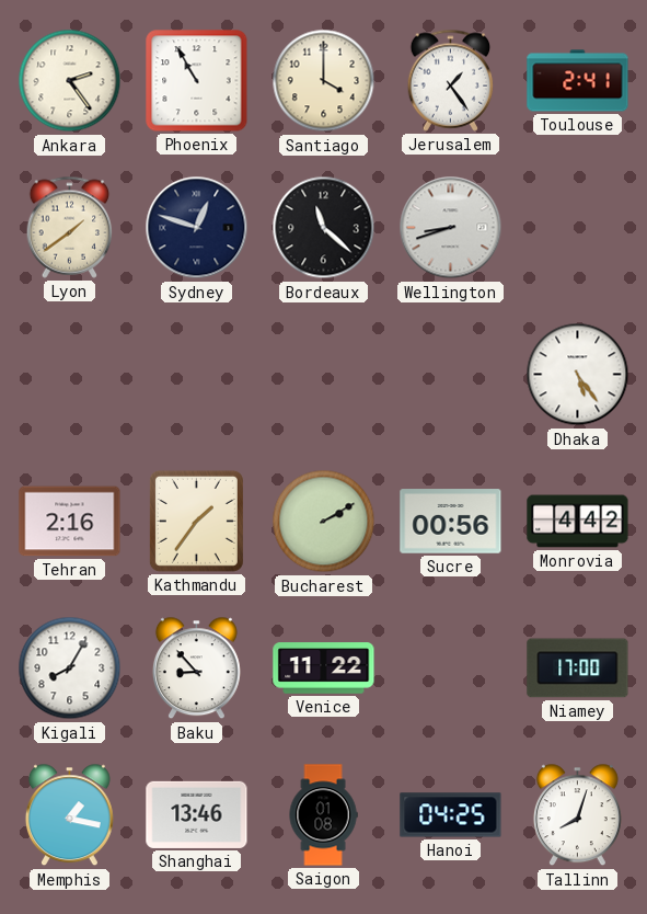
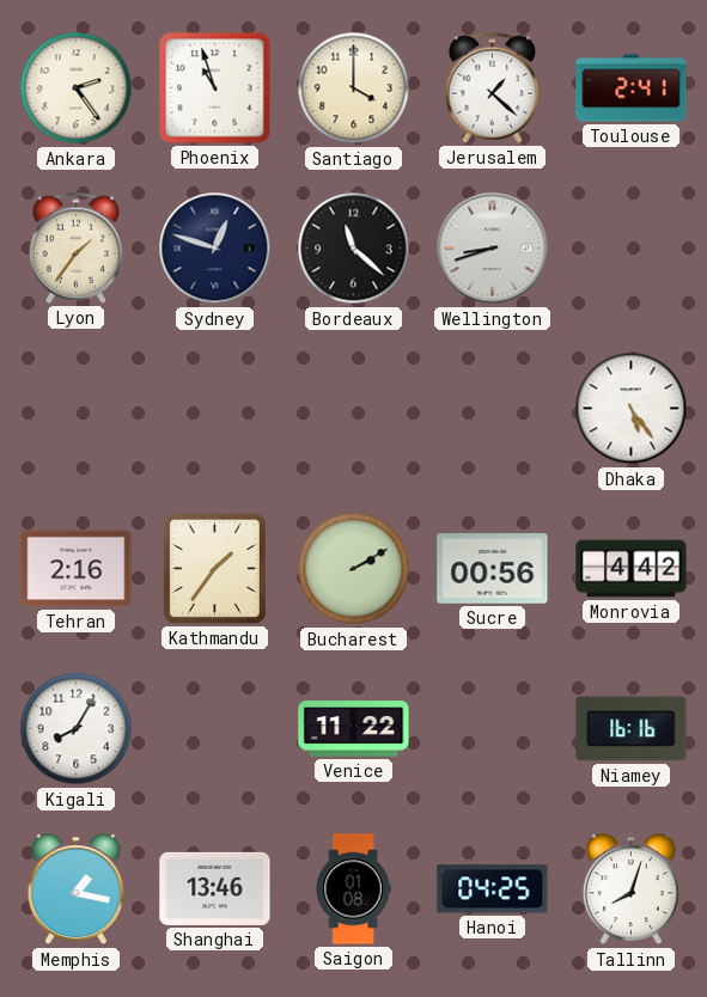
Phoenix: 10:55 -> 10:57
Jerusalem: 1:24 -> 1:22
Lyon: 1:39 -> 1:36
Baku: 8:53 -> none
Niamey: 17:00 -> 16:16
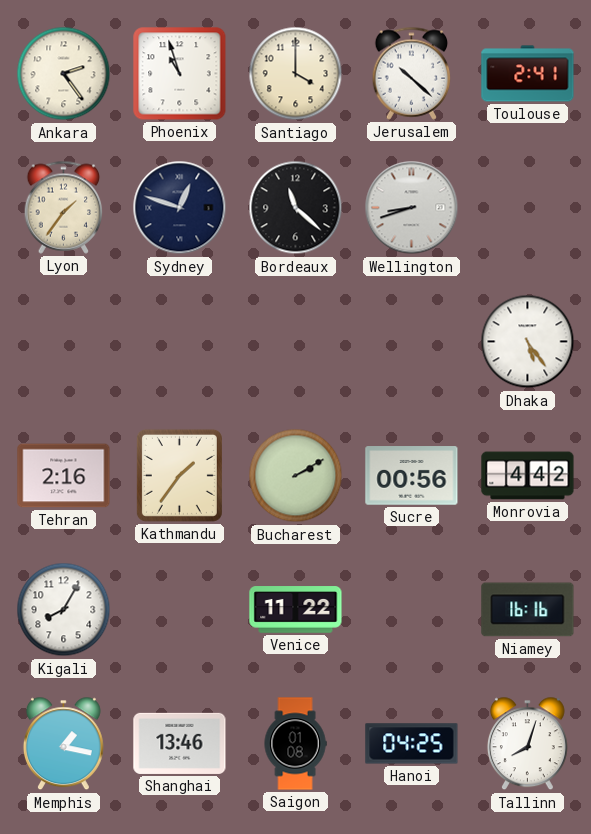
Jerusalem: 1:22 -> 10:22
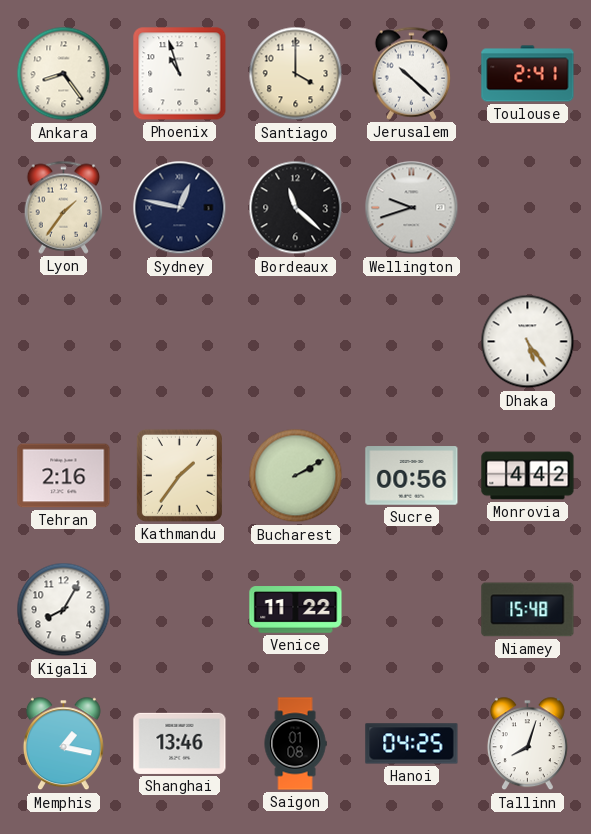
Ankara: 2:24 -> 8:24
Sydney: 12:48 -> 12:47
Wellington: 8:42 -> 9:42
Niamey: 16:16 -> 15:48
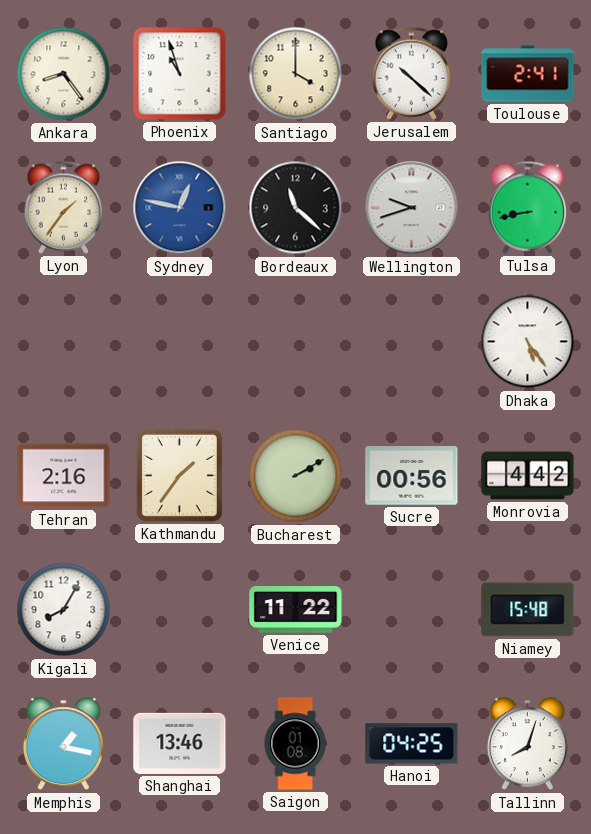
Sydney dial: navy -> blue
Tulsa: none -> 8:43
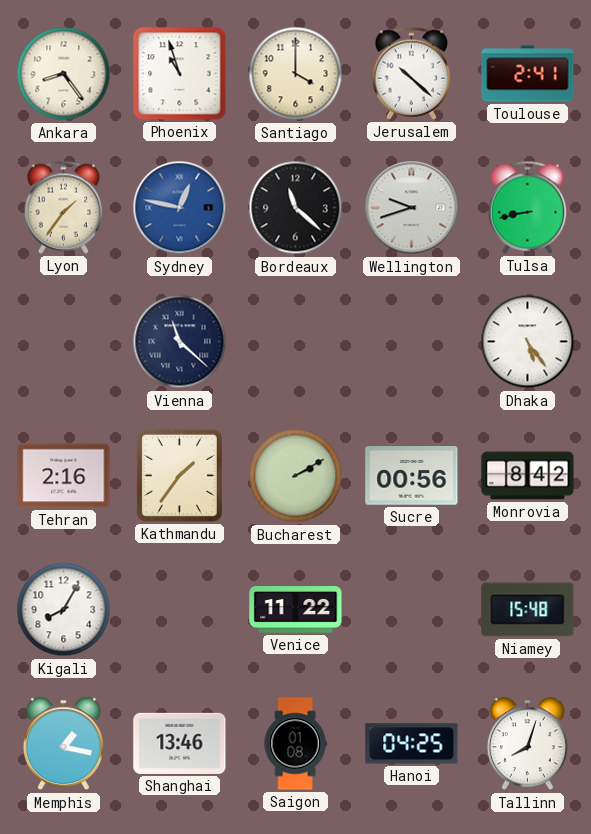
Vienna: none -> 11:22
Monrovia: 4:42 -> 8:42
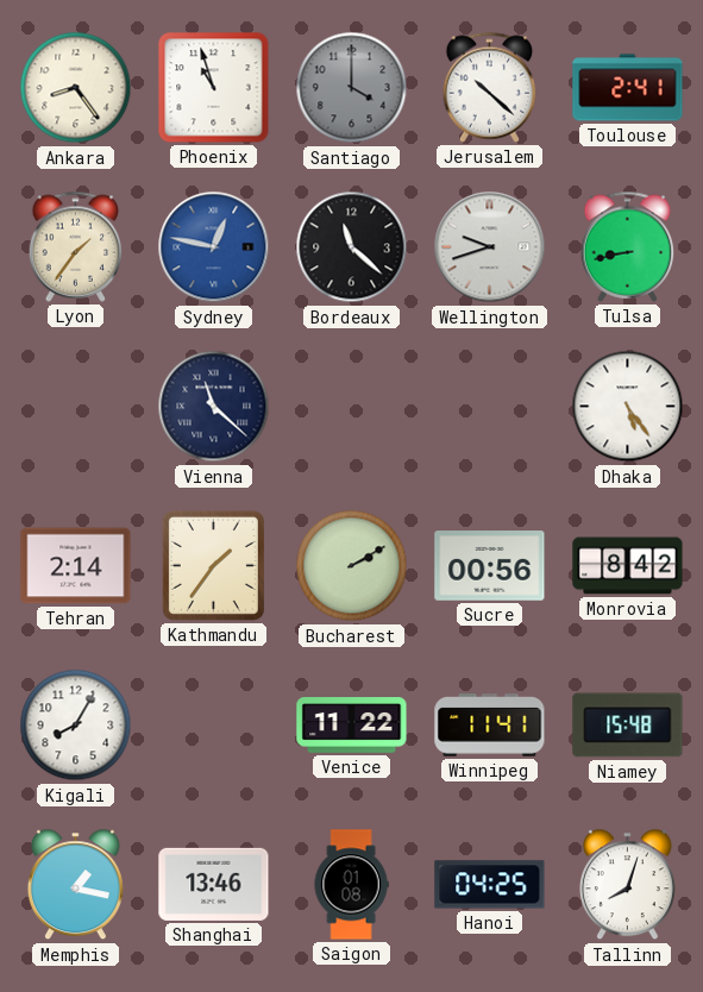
Santiago dial: cream -> grey
Tehran: 2:16 -> 2:14
Winnipeg: none -> 11:41
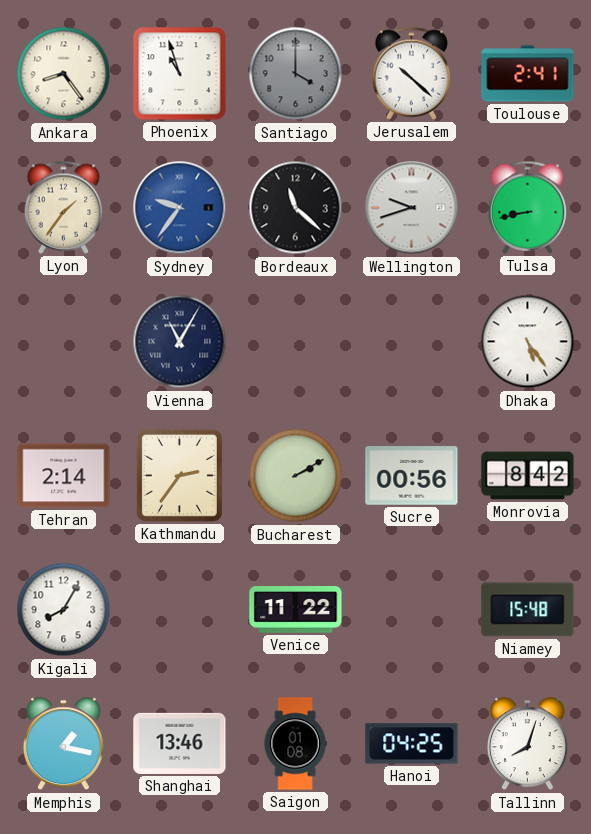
Sydney: 12:47 -> 9:36
Vienna: 11:22 -> 11:05
Kathmandu: 1:36 -> 2:36
Winnipeg: 11:41 -> none
